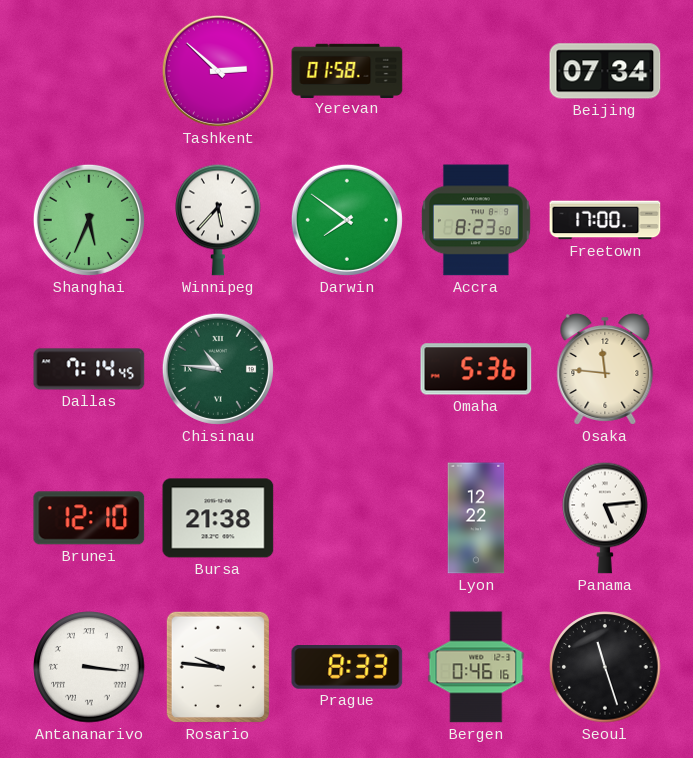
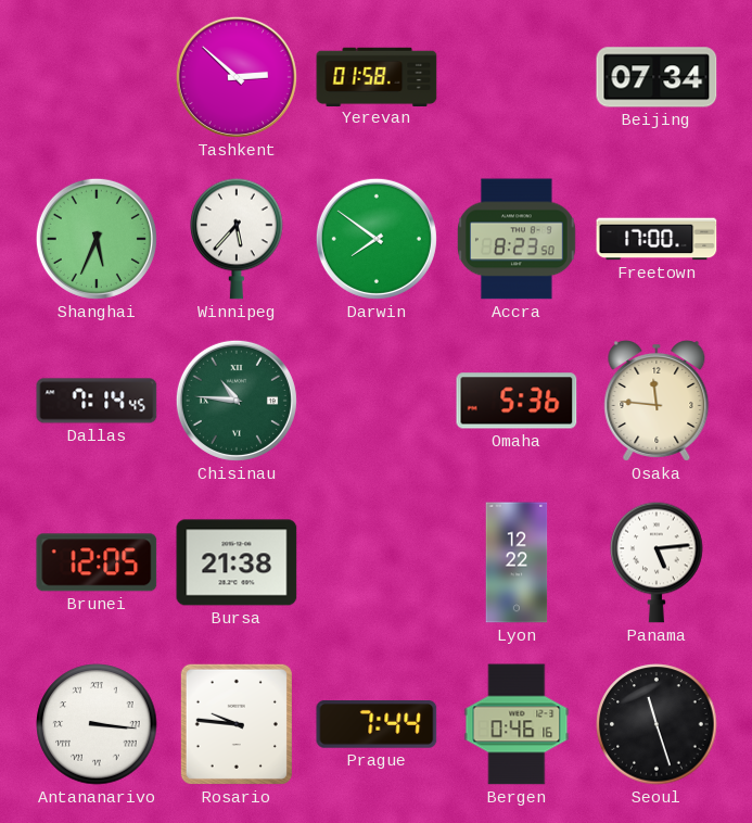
Brunei: 12:10 -> 12:05
Prague: 8:33 -> 7:44
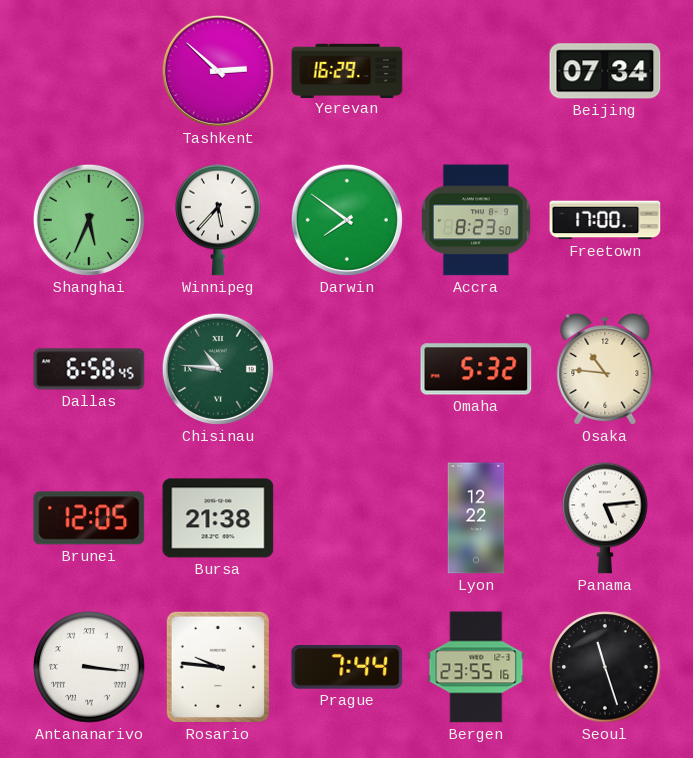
Yerevan: 01:58 -> 16:29
Dallas: 7:14 -> 6:58
Omaha: 5:36 -> 5:32
Osaka: 11:46 -> 10:46
Bergen: 0:46 -> 23:55
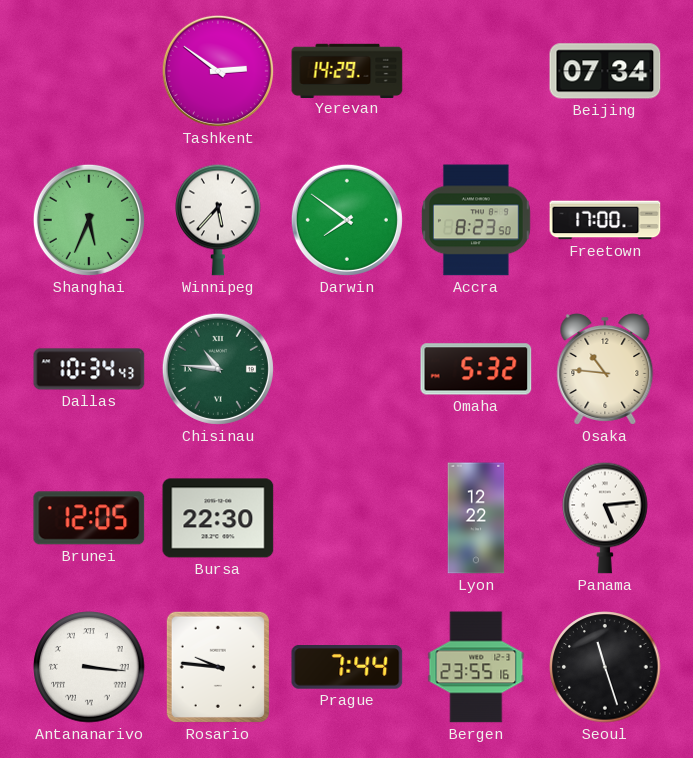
Tashkent: 2:52 -> 2:51
Yerevan: 16:29 -> 14:29
Dallas: 6:58 -> 10:34
Bursa: 21:38 -> 22:30
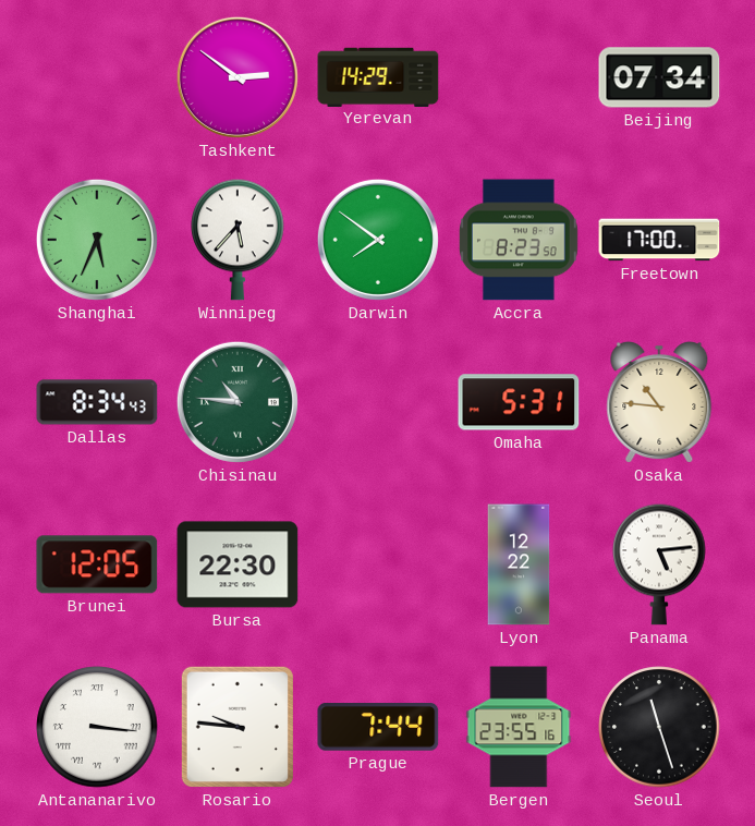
Dallas: 10:34 -> 8:34
Omaha: 5:32 -> 5:31
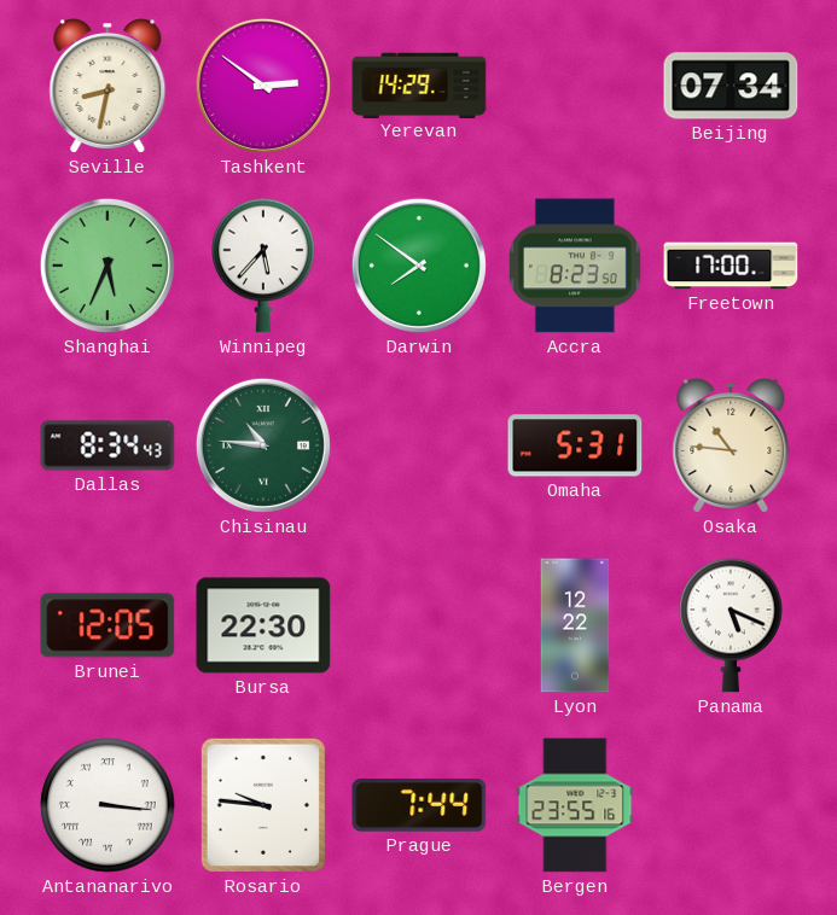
Seville: none -> 8:32
Panama: 5:14 -> 5:19
Seoul: 11:27 -> none
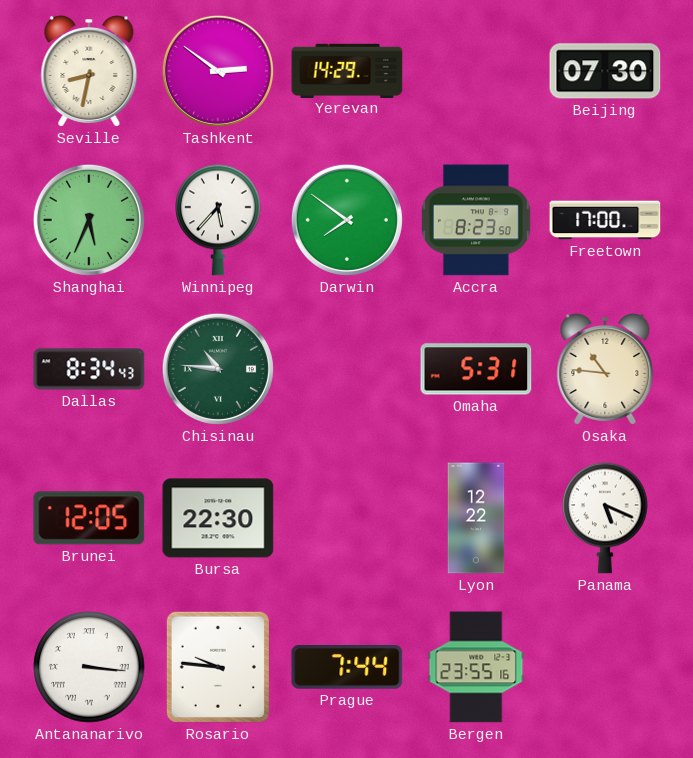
Beijing: 07:34 -> 07:30
